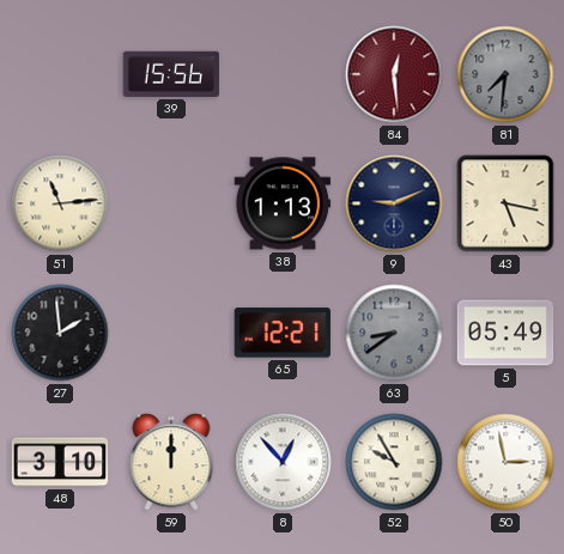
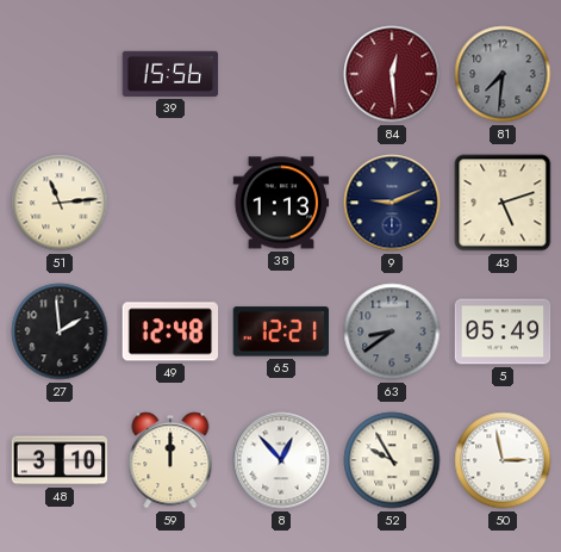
43: 5:17 -> 5:12
49: none -> 12:48
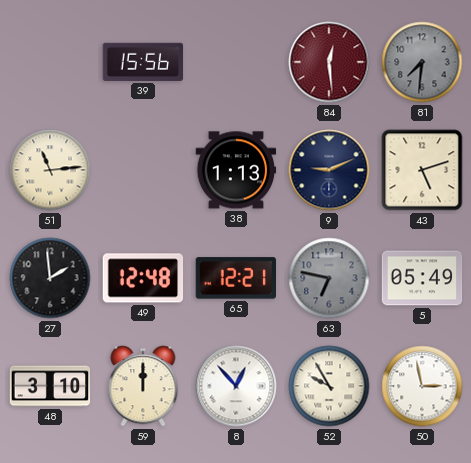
63: 8:39 -> 6:47
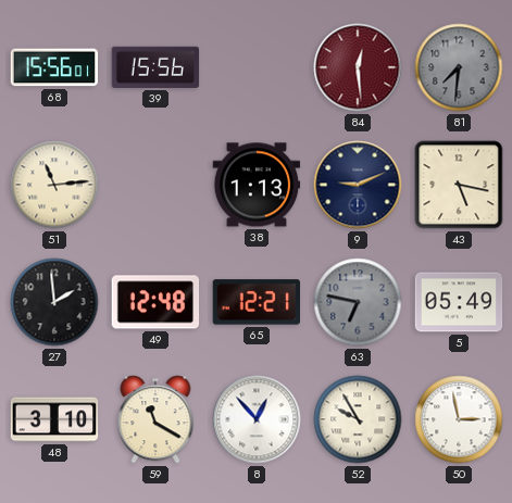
68: none -> 15:56
43: 5:12 -> 5:17
59: 12:00 -> 11:20
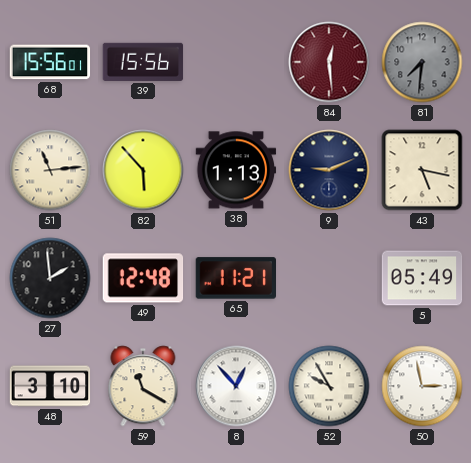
82: none -> 5:53
65: 12:21 -> 11:21
63: 6:47 -> none
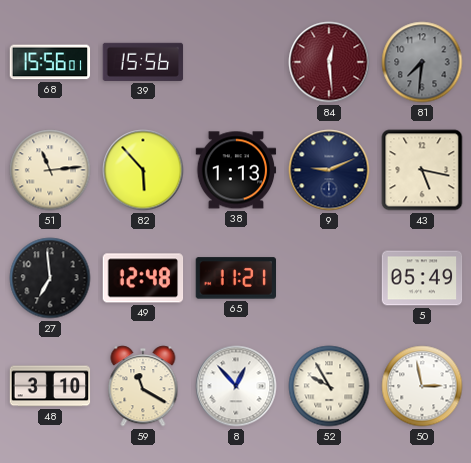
27: 1:59 -> 6:59
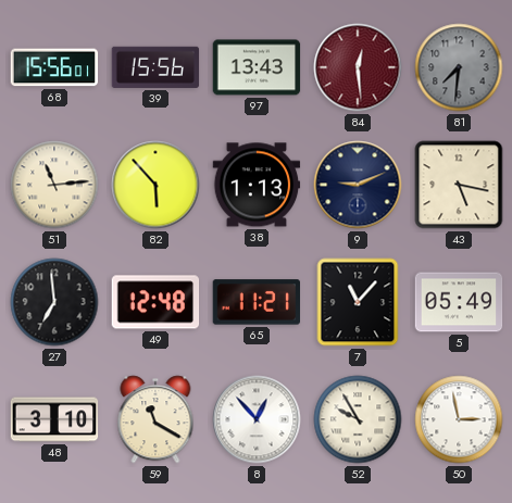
97: none -> 13:43
7: none -> 11:07
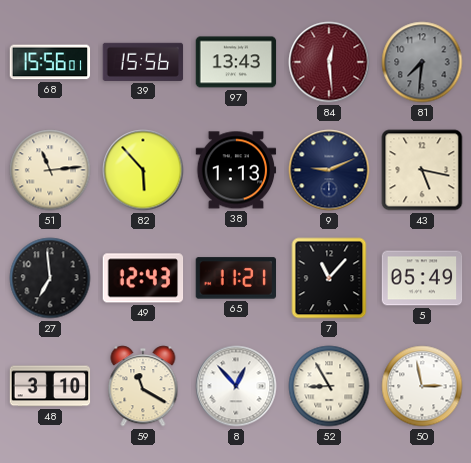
49: 12:48 -> 12:43
52: 9:55 -> 8:55
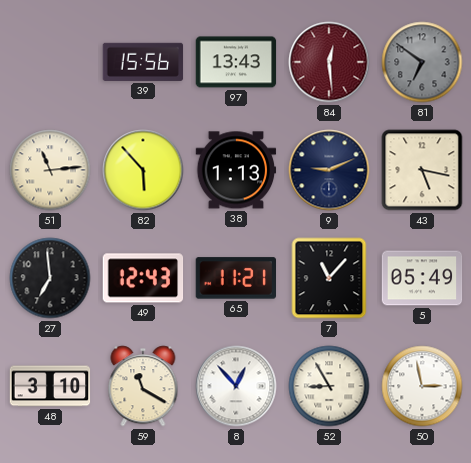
68: 15:56 -> none
81: 7:31 -> 6:51
